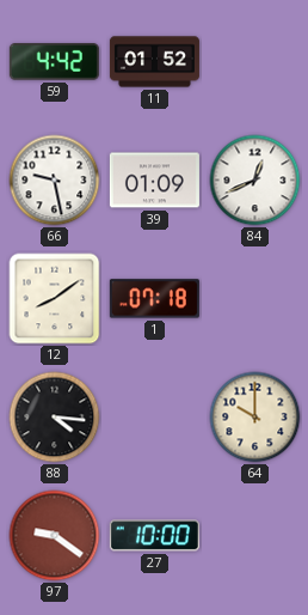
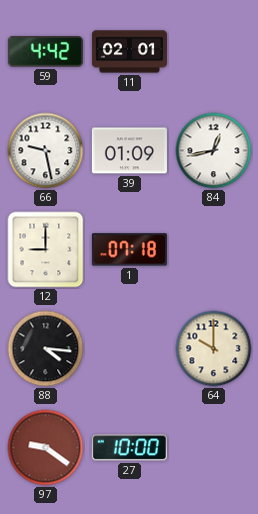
11: 01:52 -> 02:01
84: 12:41 -> 12:43
12: 8:09 -> 9:00
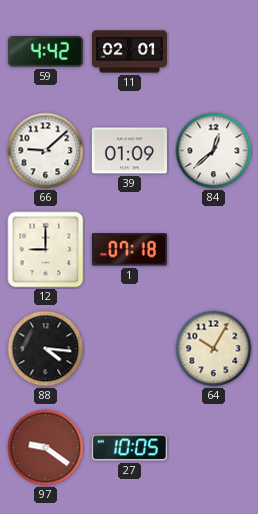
66: 9:28 -> 9:08
84: 12:43 -> 12:38
64: 10:00 -> 10:05
27: 10:00 -> 10:05
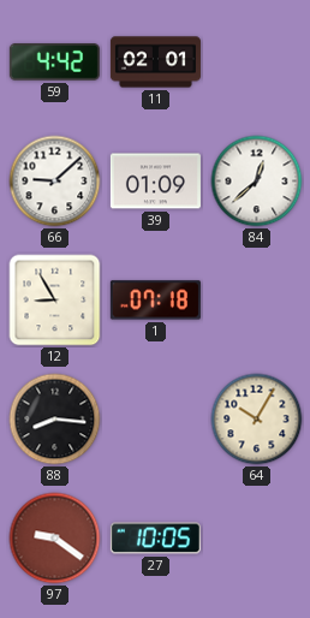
12: 9:00 -> 8:55
88: 4:16 -> 8:16
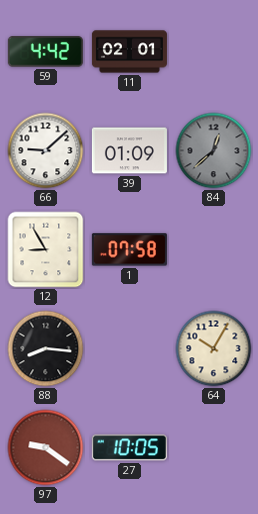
84 dial: white -> grey
1: 07:18 -> 07:58
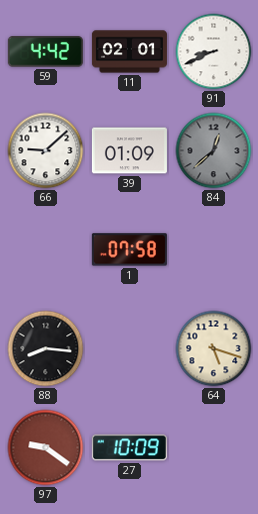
91: none -> 8:41
12: 8:55 -> none
64: 10:05 -> 5:18
27: 10:05 -> 10:09
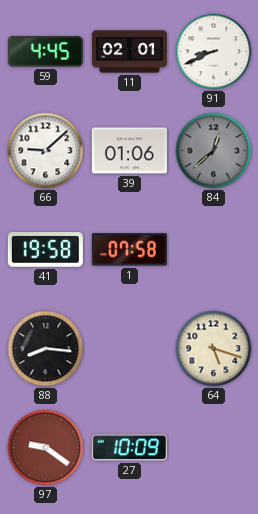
59: 4:42 -> 4:45
39: 01:09 -> 01:06
41: none -> 19:58
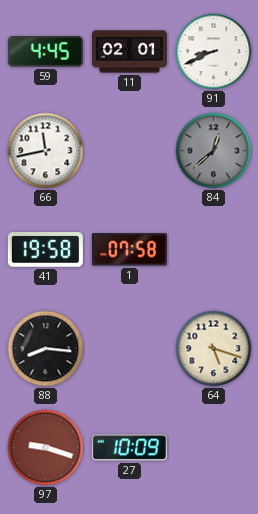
66: 9:08 -> 11:43
39: 01:06 -> none
97: 9:21 -> 9:18
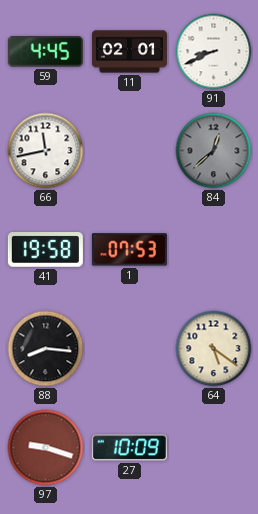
1: 07:58 -> 07:53
64: 5:18 -> 5:21
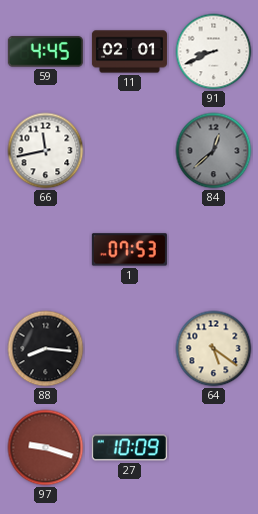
41: 19:58 -> none
